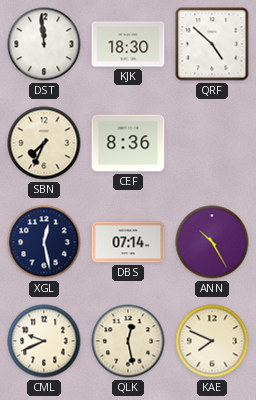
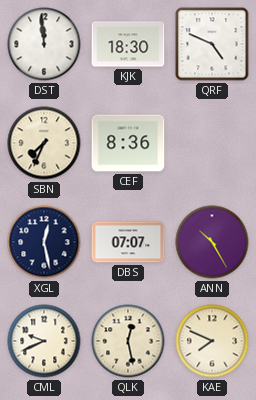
QRF: 4:52 -> 4:49
DBS: 07:14 -> 07:07
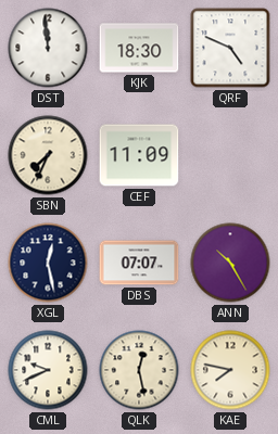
CEF: 8:36 -> 11:09
KAE: 7:49 -> 7:47
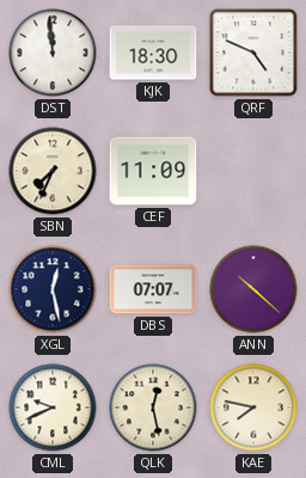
ANN: 10:25 -> 10:22
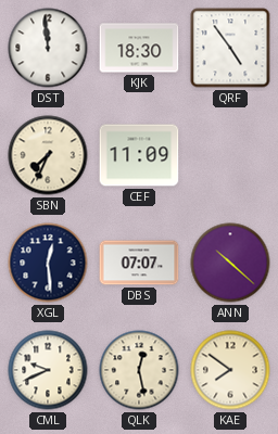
QRF: 4:49 -> 4:54
XGL: 12:28 -> 12:29
KAE: 7:47 -> 7:51
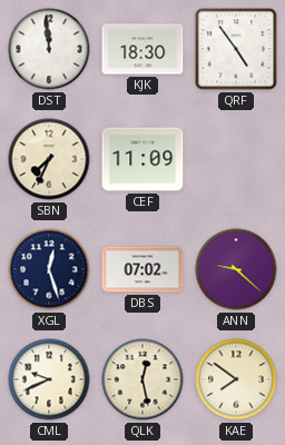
XGL: 12:29 -> 12:27
DBS: 07:07 -> 07:02
ANN: 10:22 -> 9:22
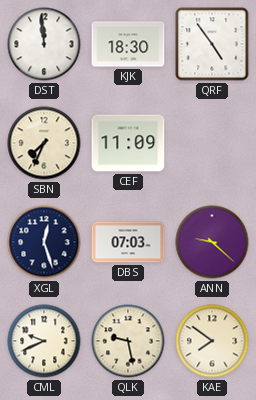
DBS: 07:02 -> 07:03
QLK: 12:28 -> 9:28
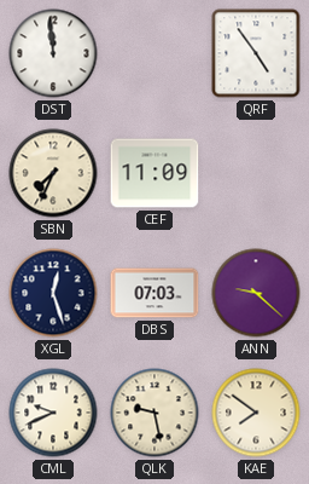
KJK: 18:30 -> none
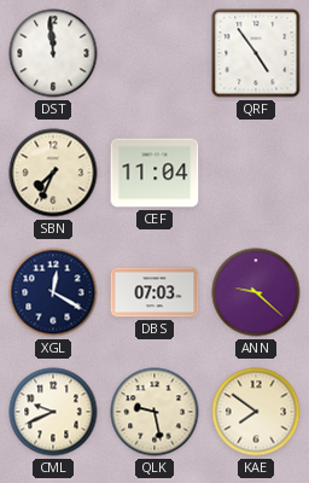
CEF: 11:09 -> 11:04
XGL: 12:27 -> 12:20
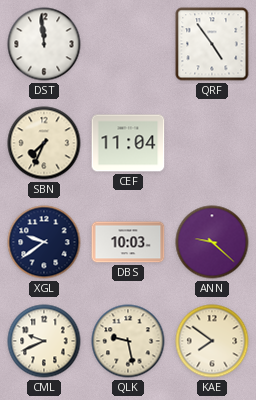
XGL: 12:20 -> 9:39
DBS: 07:03 -> 10:03
